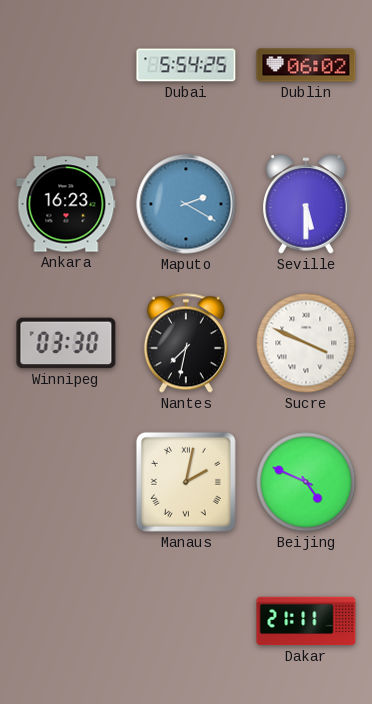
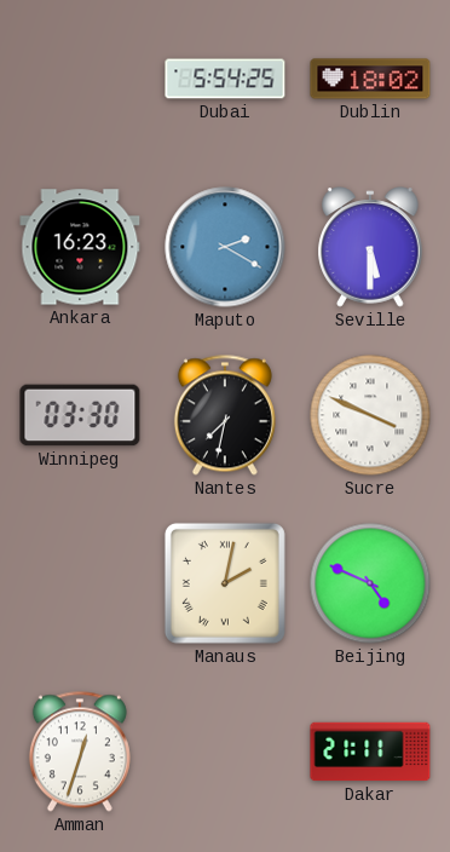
Dublin: 06:02 -> 18:02
Amman: none -> 12:33
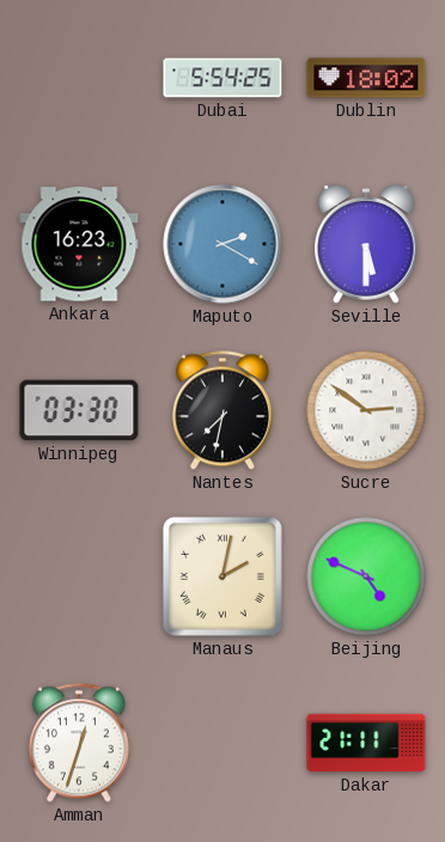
Sucre: 3:49 -> 2:51
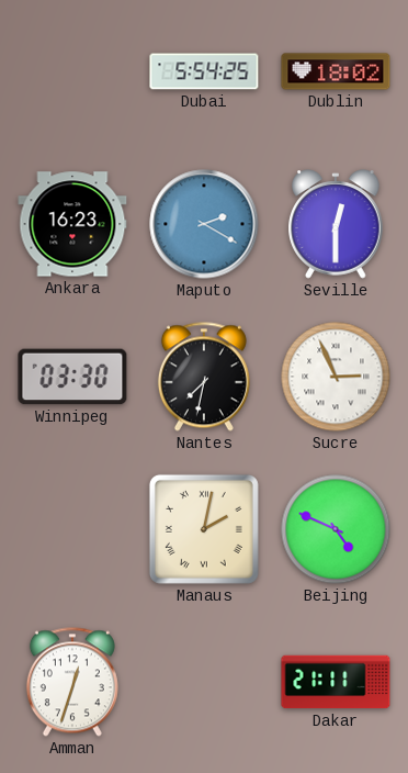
Seville: 5:30 -> 12:30
Sucre: 2:51 -> 2:56
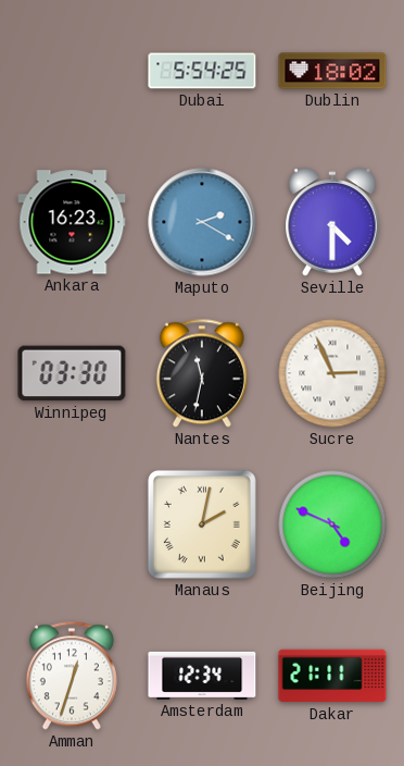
Seville: 12:30 -> 4:30
Nantes: 7:32 -> 11:32
Amsterdam: none -> 12:34
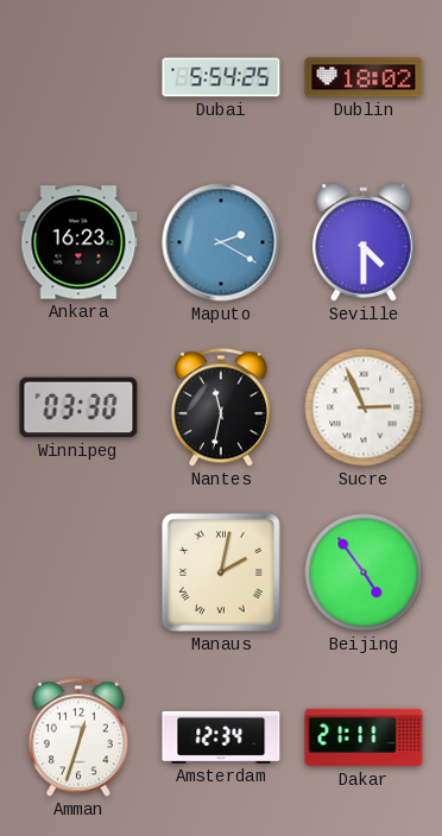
Beijing: 4:49 -> 4:54
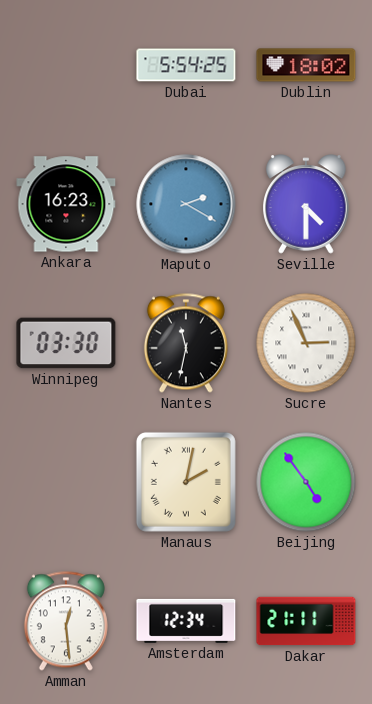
Amman: 12:33 -> 12:29
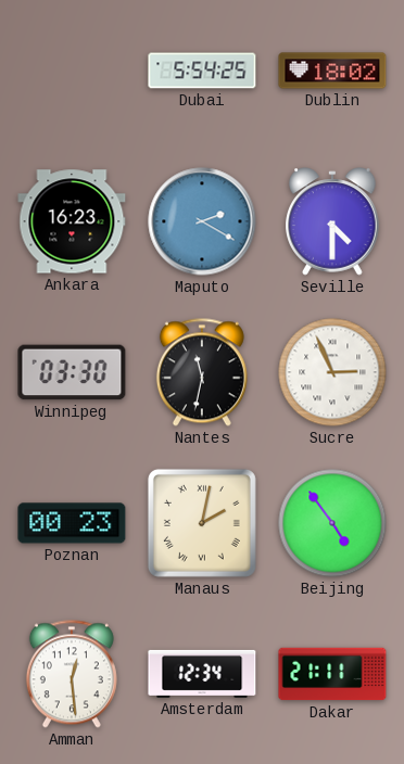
Poznan: none -> 00:23
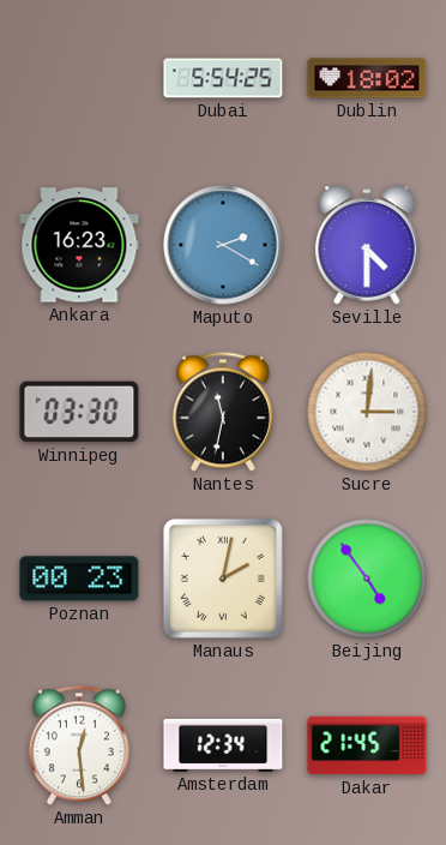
Sucre: 2:56 -> 3:01
Dakar: 21:11 -> 21:45
